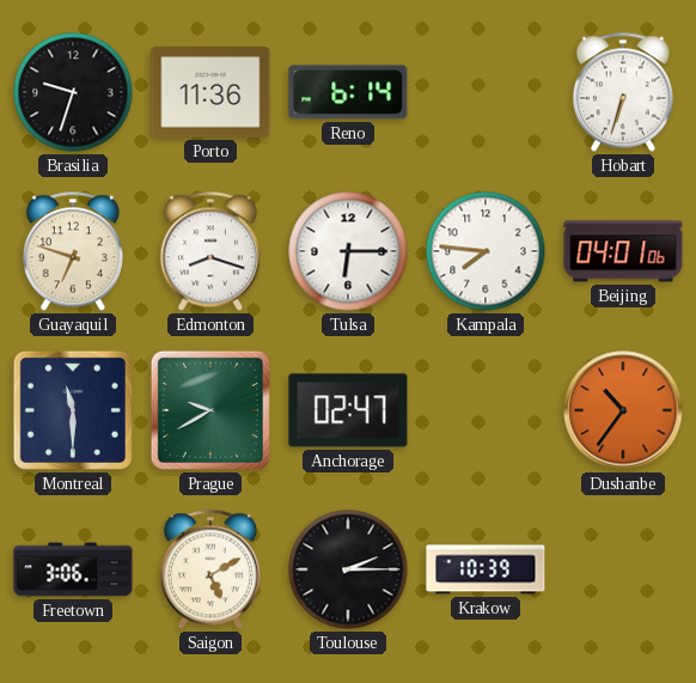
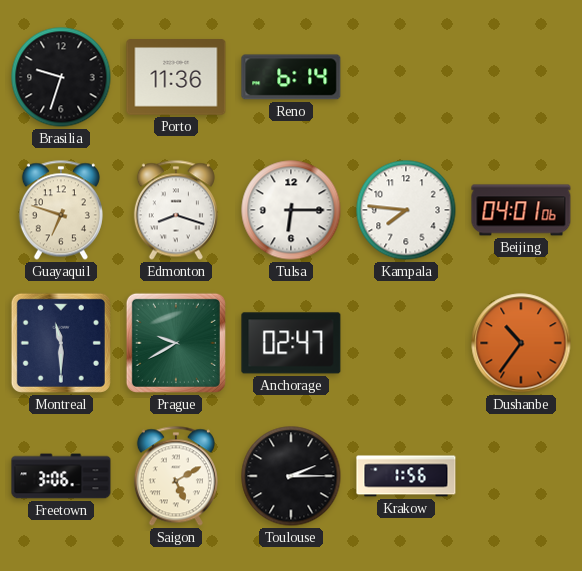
Hobart: 6:33 -> none
Krakow: 10:39 -> 1:56
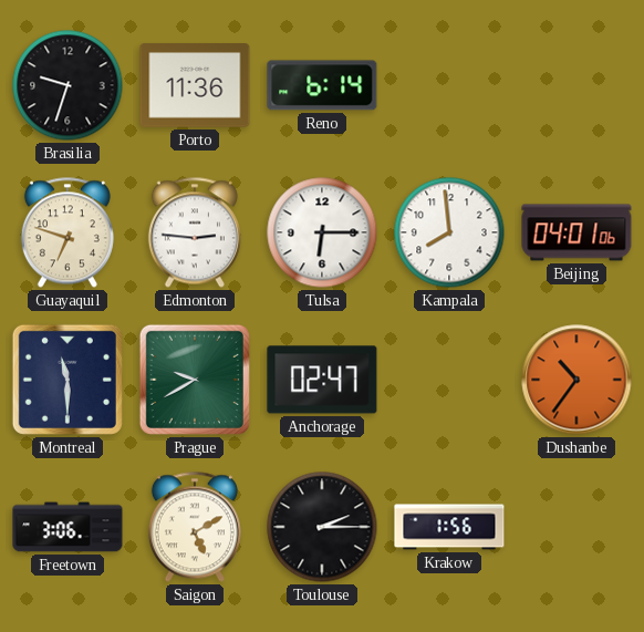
Edmonton: 8:18 -> 2:46
Kampala: 7:46 -> 7:59
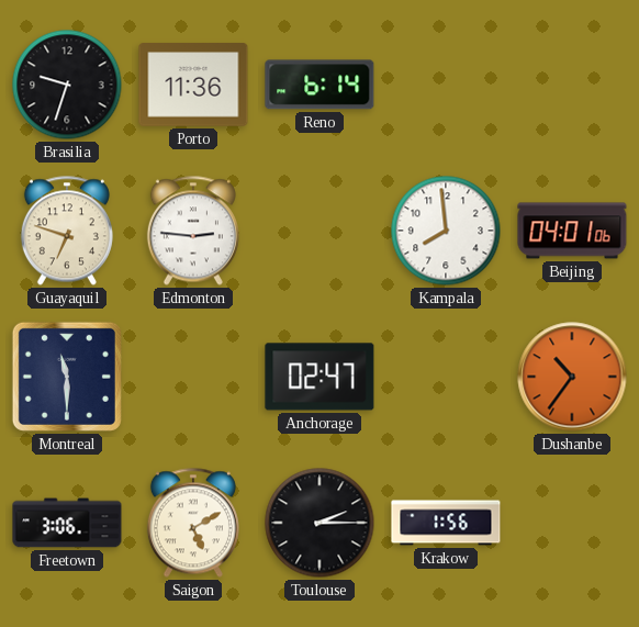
Tulsa: 6:15 -> none
Prague: 9:40 -> none
